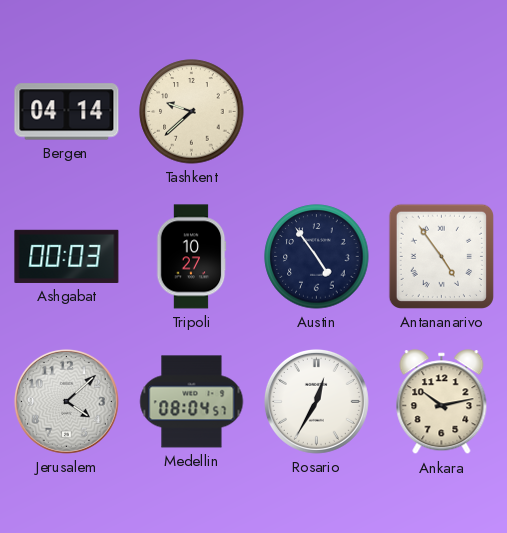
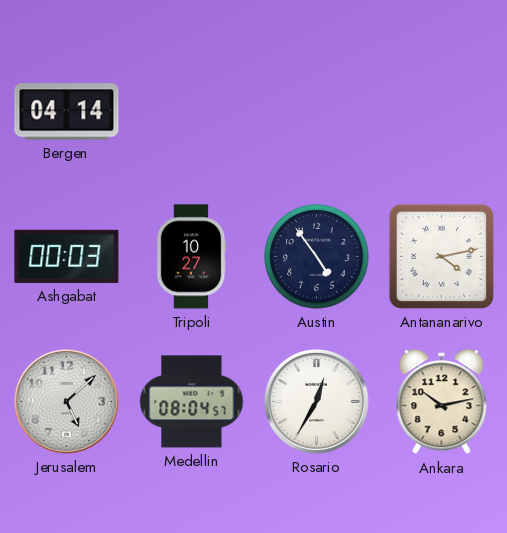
Tashkent: 9:38 -> none
Antananarivo: 4:54 -> 4:13
Jerusalem: 4:08 -> 5:08
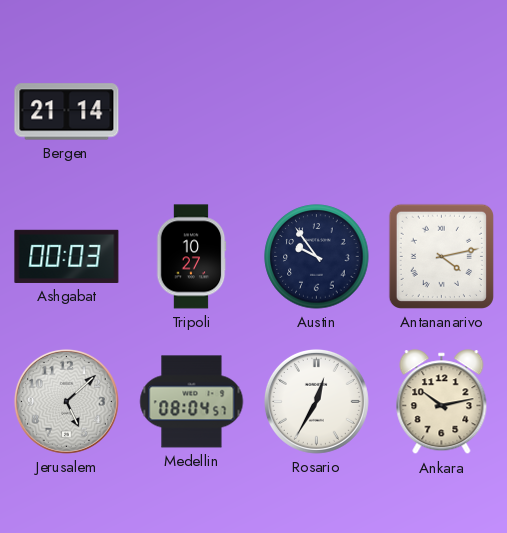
Bergen: 04:14 -> 21:14
Austin: 4:54 -> 9:54
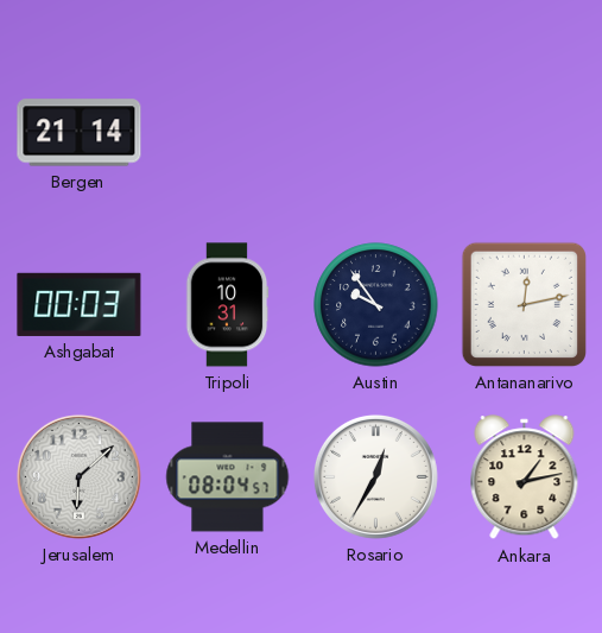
Tripoli: 10:27 -> 10:31
Antananarivo: 4:13 -> 12:13
Jerusalem: 5:08 -> 6:08
Ankara: 10:13 -> 1:13
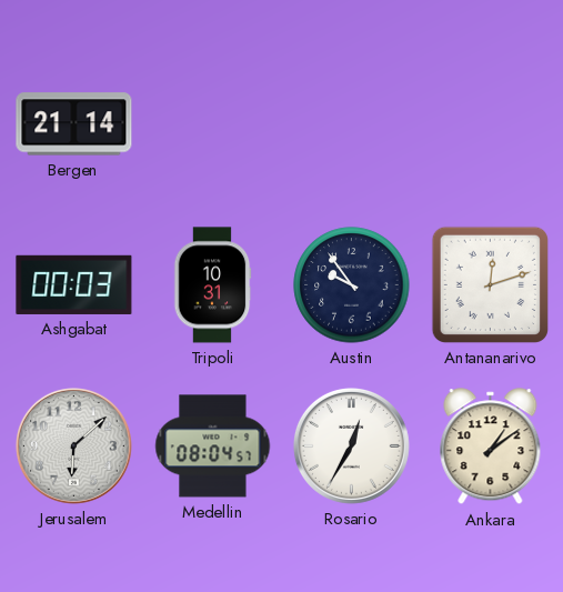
Antananarivo: 12:13 -> 12:12
Ankara: 1:13 -> 1:09
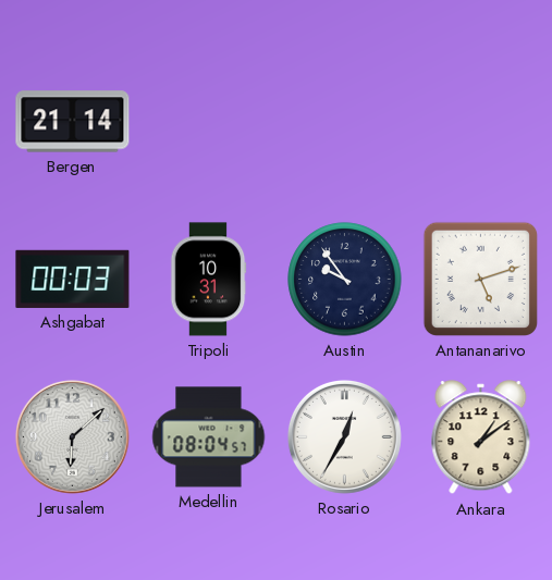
Antananarivo: 12:12 -> 5:12
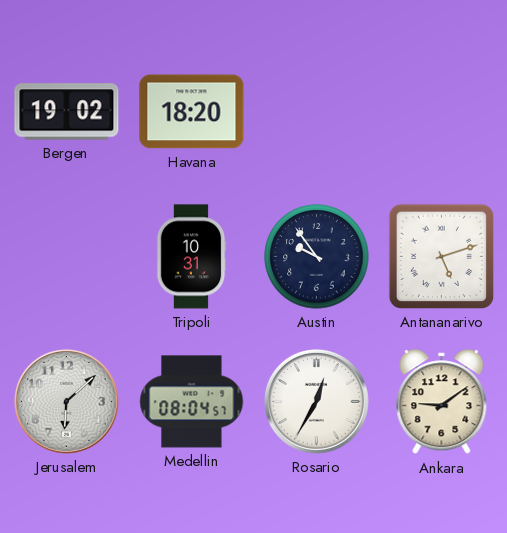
Bergen: 21:14 -> 19:02
Havana: none -> 18:20
Ashgabat: 00:03 -> none
Ankara: 1:09 -> 9:09
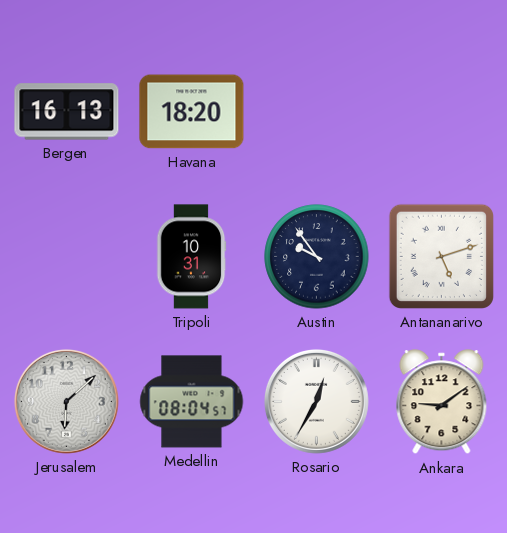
Bergen: 19:02 -> 16:13
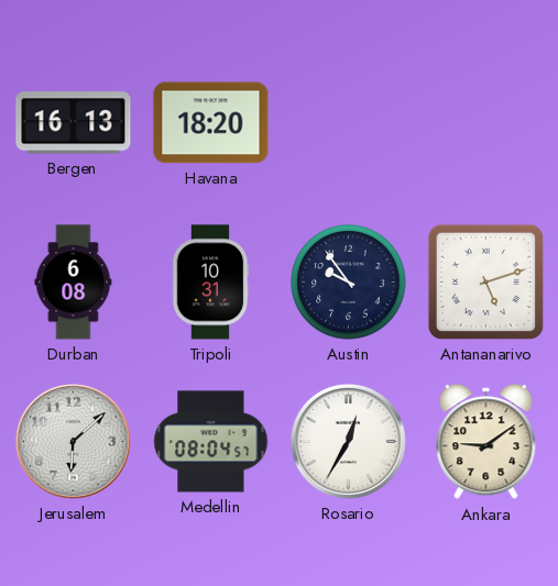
Durban: none -> 6:08
